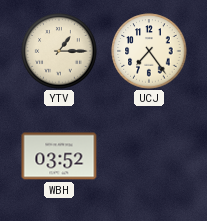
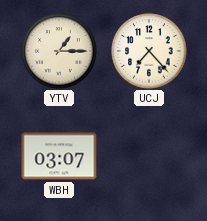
UCJ: 7:24 -> 7:23
WBH: 03:52 -> 03:07
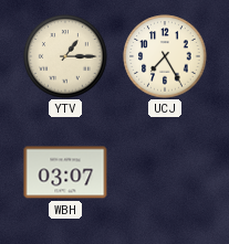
UCJ: 7:23 -> 7:25
